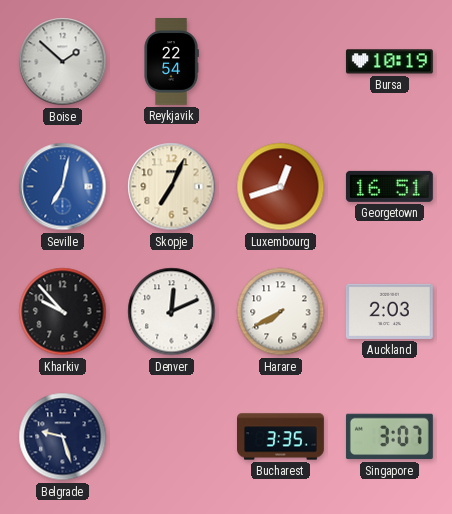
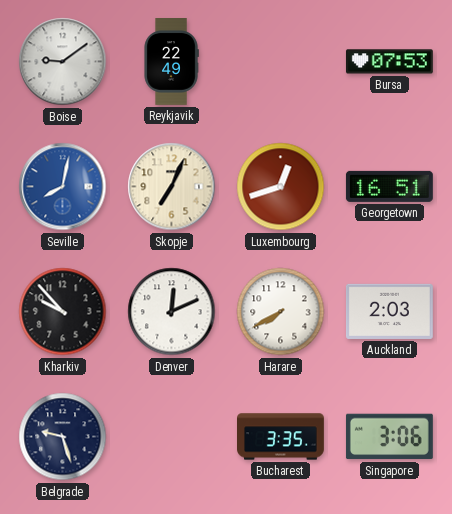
Boise: 1:52 -> 9:09
Reykjavik: 22:54 -> 22:49
Bursa: 10:19 -> 07:53
Seville: 7:02 -> 8:02
Singapore: 3:07 -> 3:06
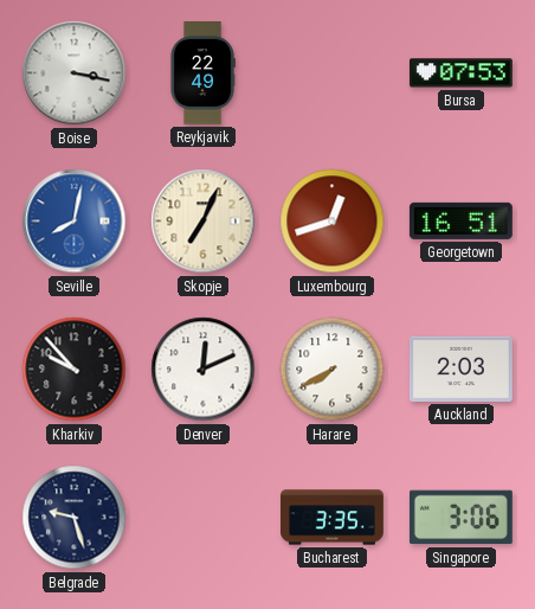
Boise: 9:09 -> 3:17
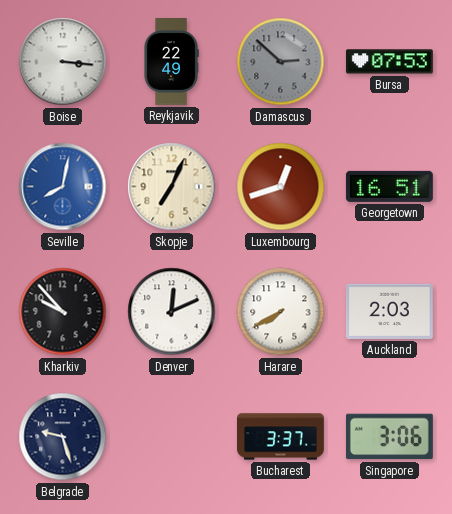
Boise: 3:17 -> 3:16
Damascus: none -> 2:52
Bucharest: 3:35 -> 3:37
